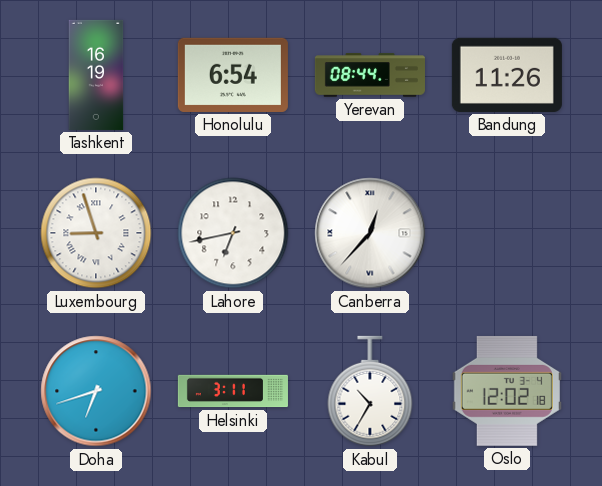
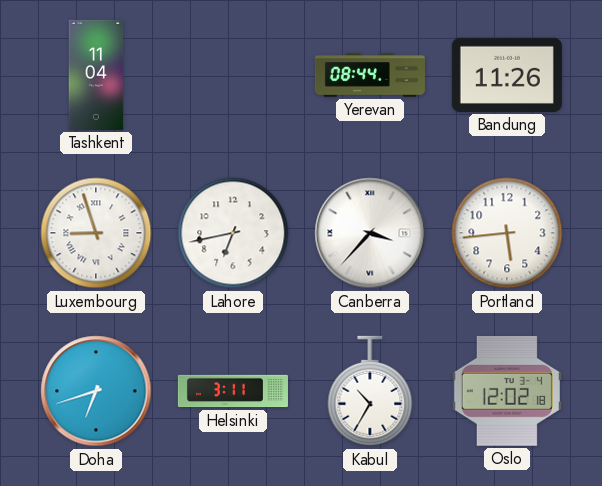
Tashkent: 16:19 -> 11:04
Honolulu: 6:54 -> none
Canberra: 12:37 -> 3:37
Portland: none -> 5:44
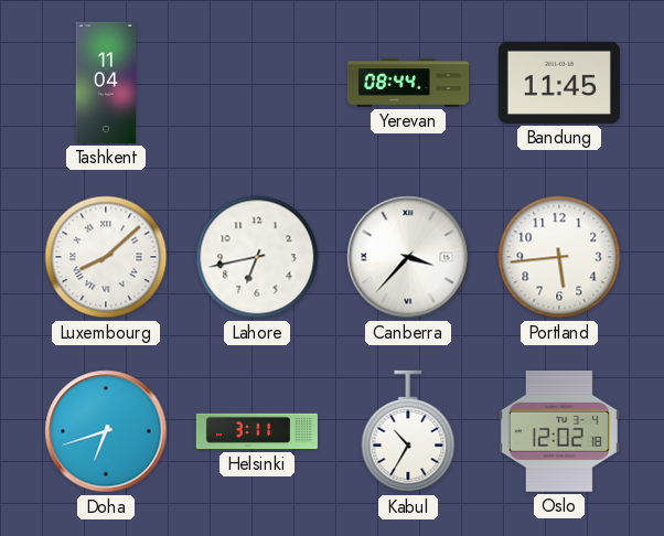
Bandung: 11:26 -> 11:45
Luxembourg: 8:57 -> 8:08
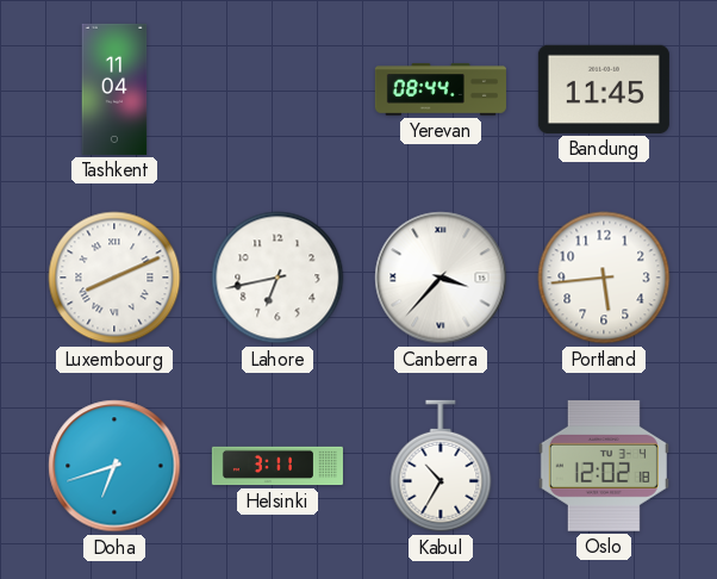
Luxembourg: 8:08 -> 8:11
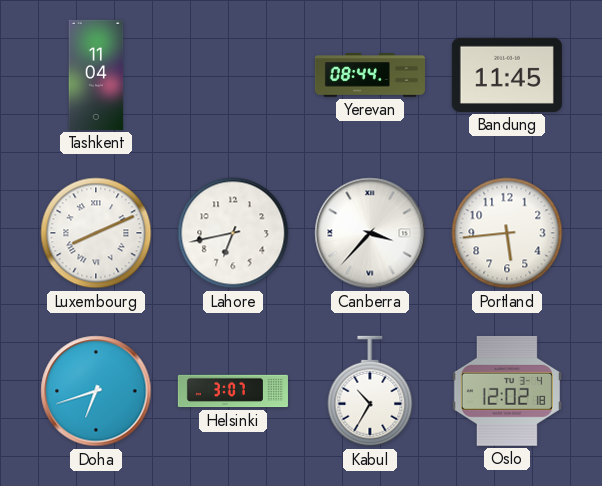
Helsinki: 3:11 -> 3:07
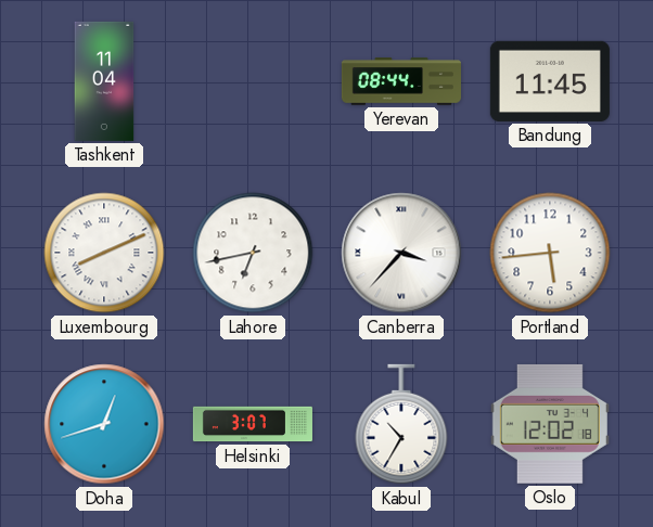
Doha: 6:42 -> 12:42
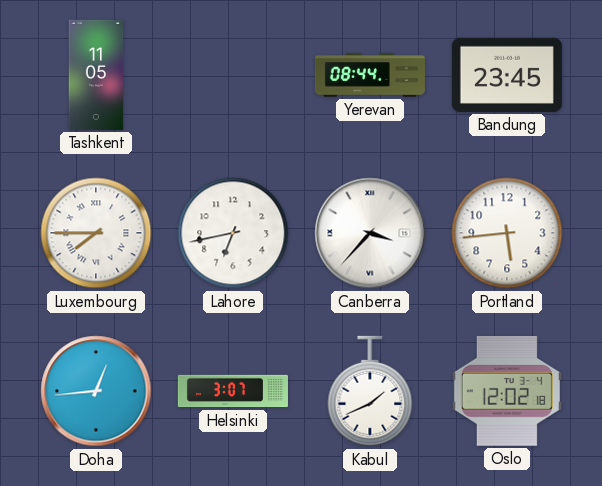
Tashkent: 11:04 -> 11:05
Bandung: 11:45 -> 23:45
Luxembourg: 8:11 -> 7:45
Doha: 12:42 -> 12:44
Kabul: 10:35 -> 1:41
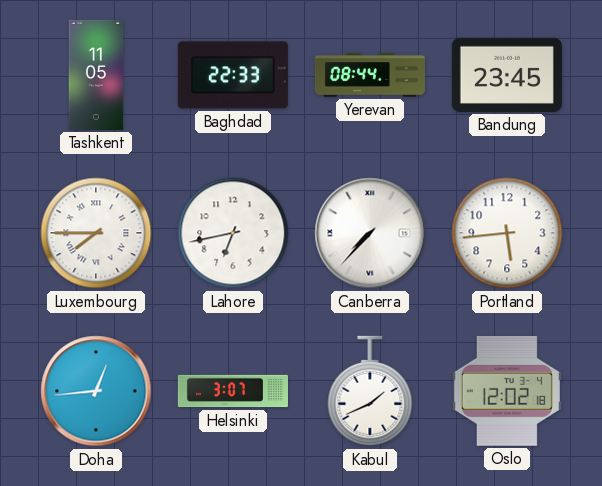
Baghdad: none -> 22:33
Canberra: 3:37 -> 7:37
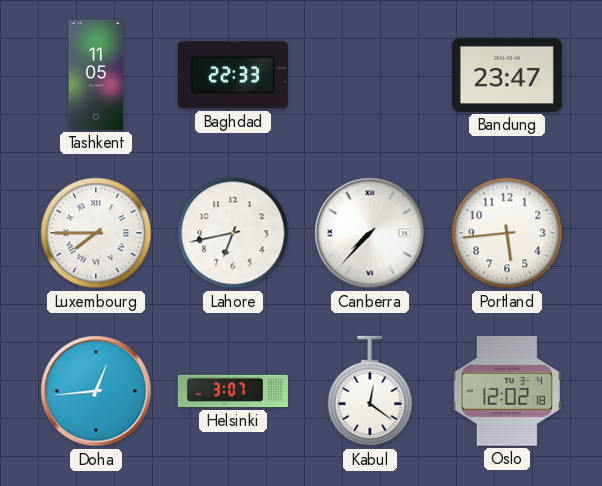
Yerevan: 08:44 -> none
Bandung: 23:45 -> 23:47
Kabul: 1:41 -> 12:21
